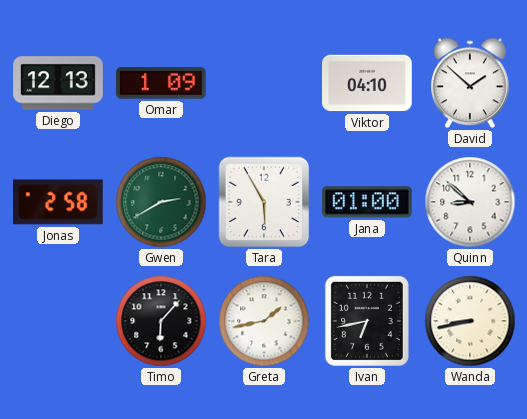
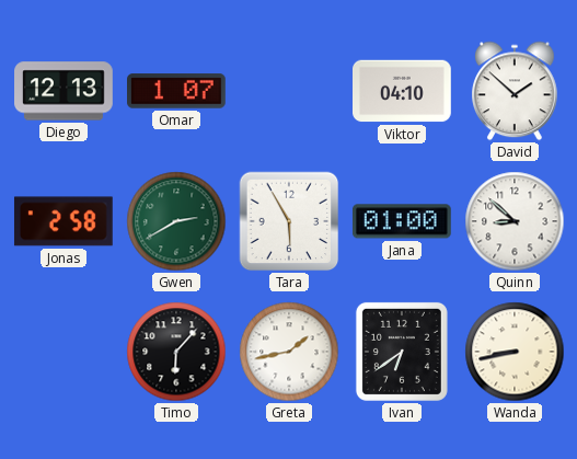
Omar: 1:09 -> 1:07
Ivan: 6:43 -> 6:39
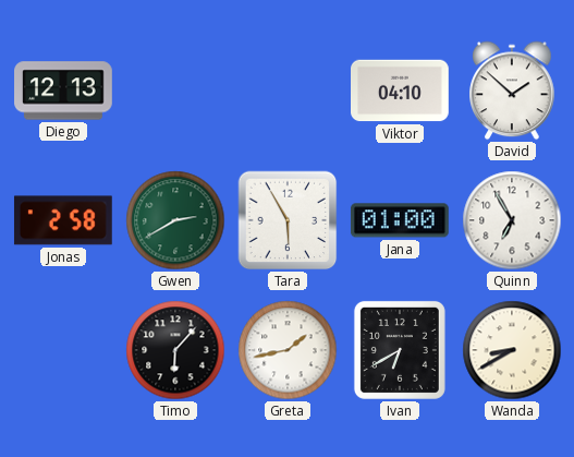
Omar: 1:07 -> none
Quinn: 8:52 -> 6:55
Ivan: 6:39 -> 6:40
Wanda: 8:43 -> 8:40
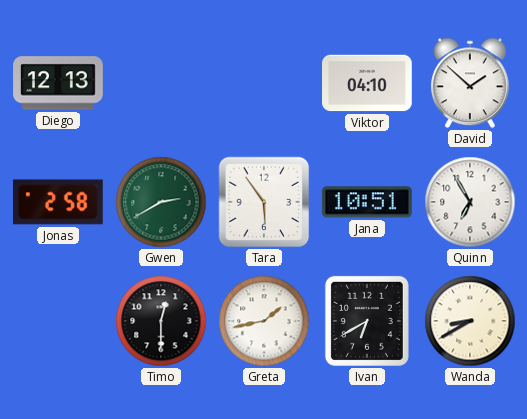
Tara: 5:55 -> 5:54
Jana: 01:00 -> 10:51
Timo: 6:07 -> 12:30
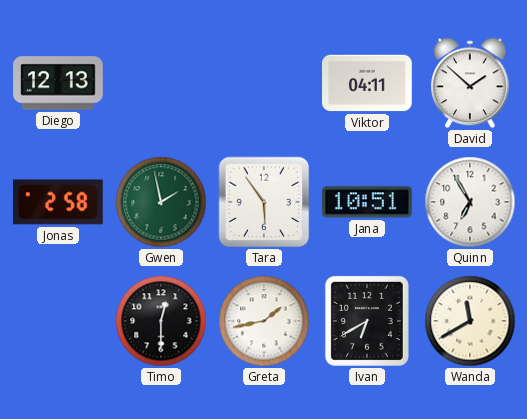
Viktor: 04:10 -> 04:11
Gwen: 2:40 -> 1:58
Wanda: 8:40 -> 11:40
